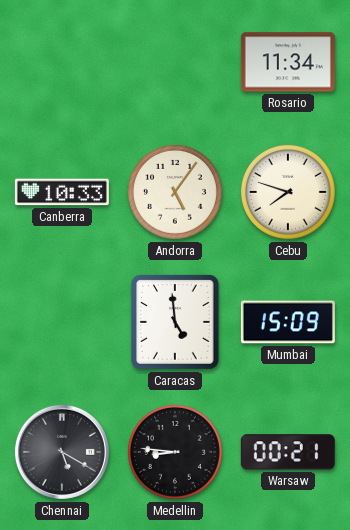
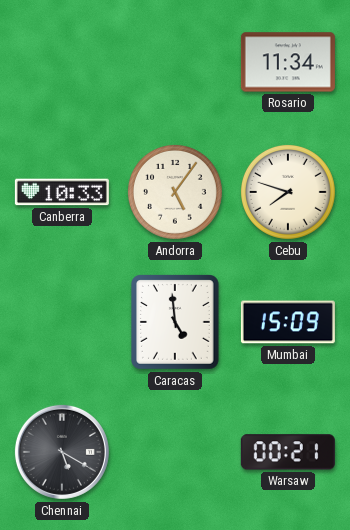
Medellin: 8:46 -> none
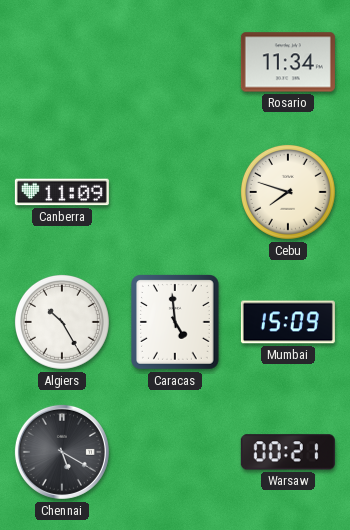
Canberra: 10:33 -> 11:09
Andorra: 5:06 -> none
Algiers: none -> 10:25
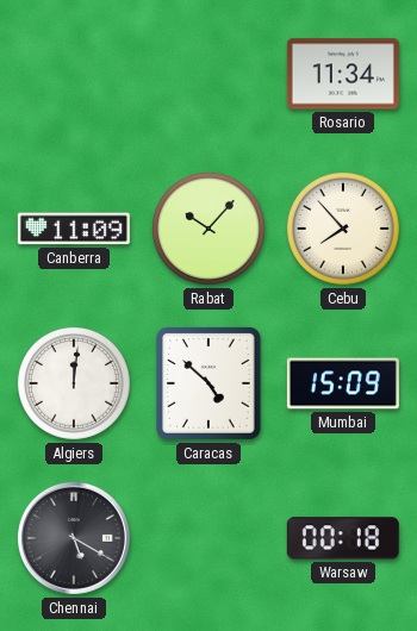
Rabat: none -> 10:07
Cebu: 7:48 -> 7:53
Algiers: 10:25 -> 12:01
Caracas: 4:59 -> 4:52
Warsaw: 00:21 -> 00:18
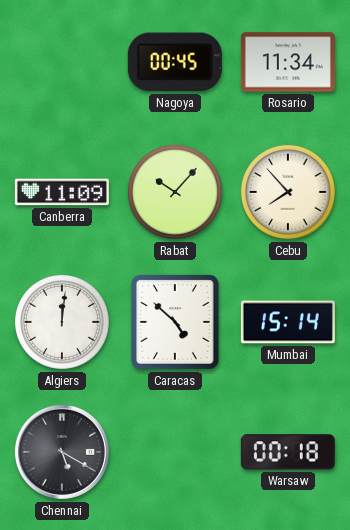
Nagoya: none -> 00:45
Mumbai: 15:09 -> 15:14
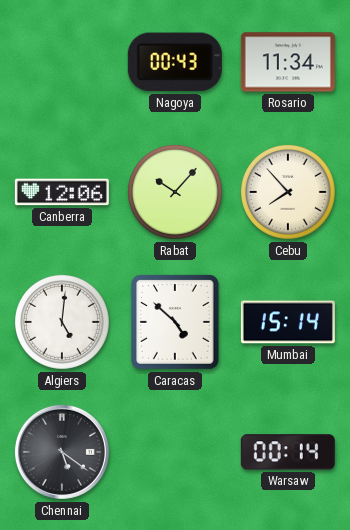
Nagoya: 00:45 -> 00:43
Canberra: 11:09 -> 12:06
Algiers: 12:01 -> 5:01
Chennai: 5:20 -> 5:21
Warsaw: 00:18 -> 00:14
